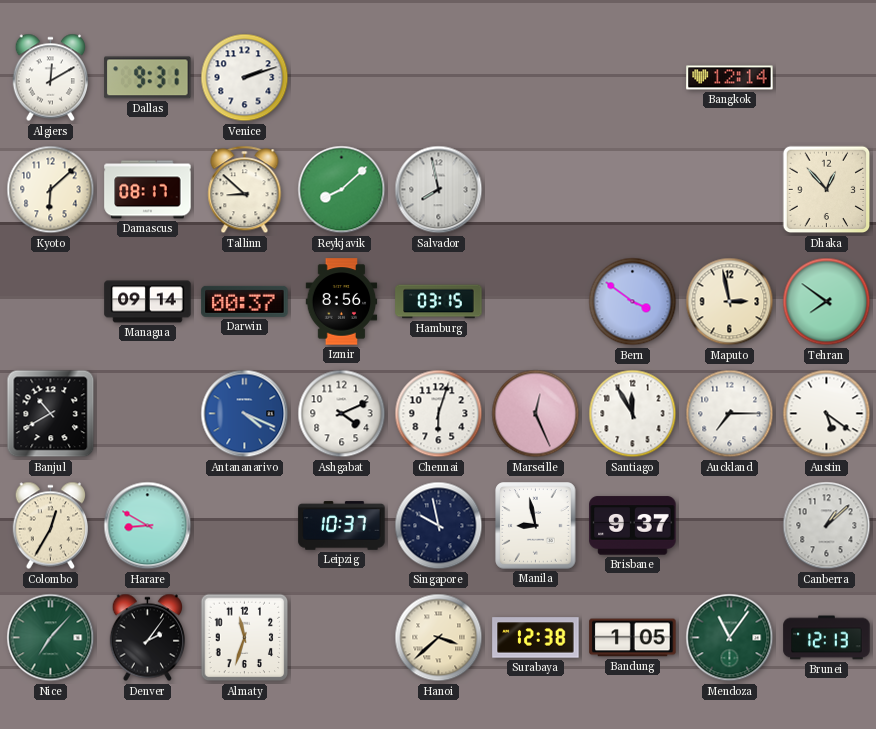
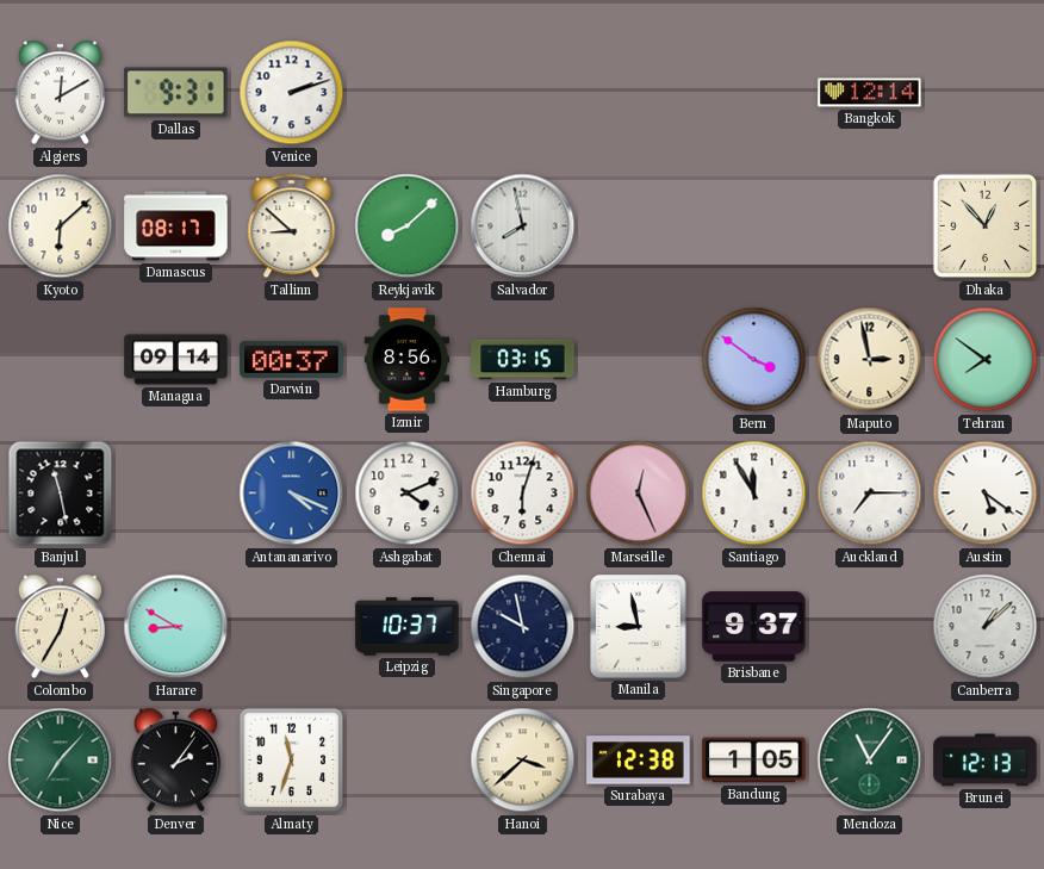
Banjul: 10:40 -> 11:28
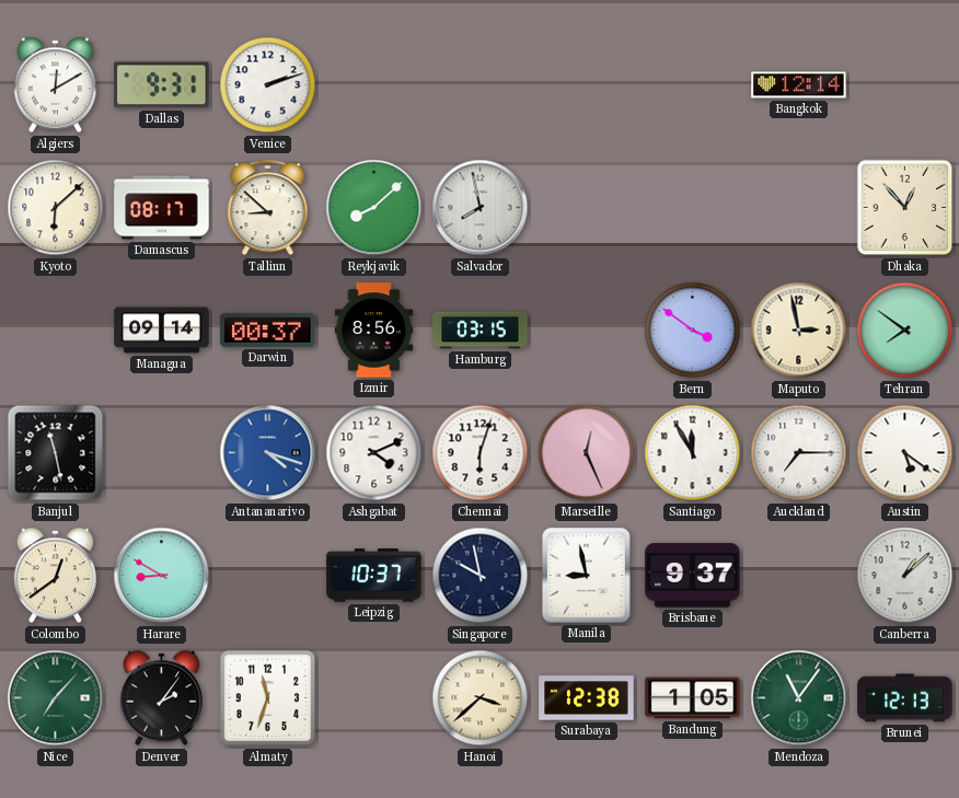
Antananarivo: 4:19 -> 4:18
Colombo: 12:35 -> 12:39
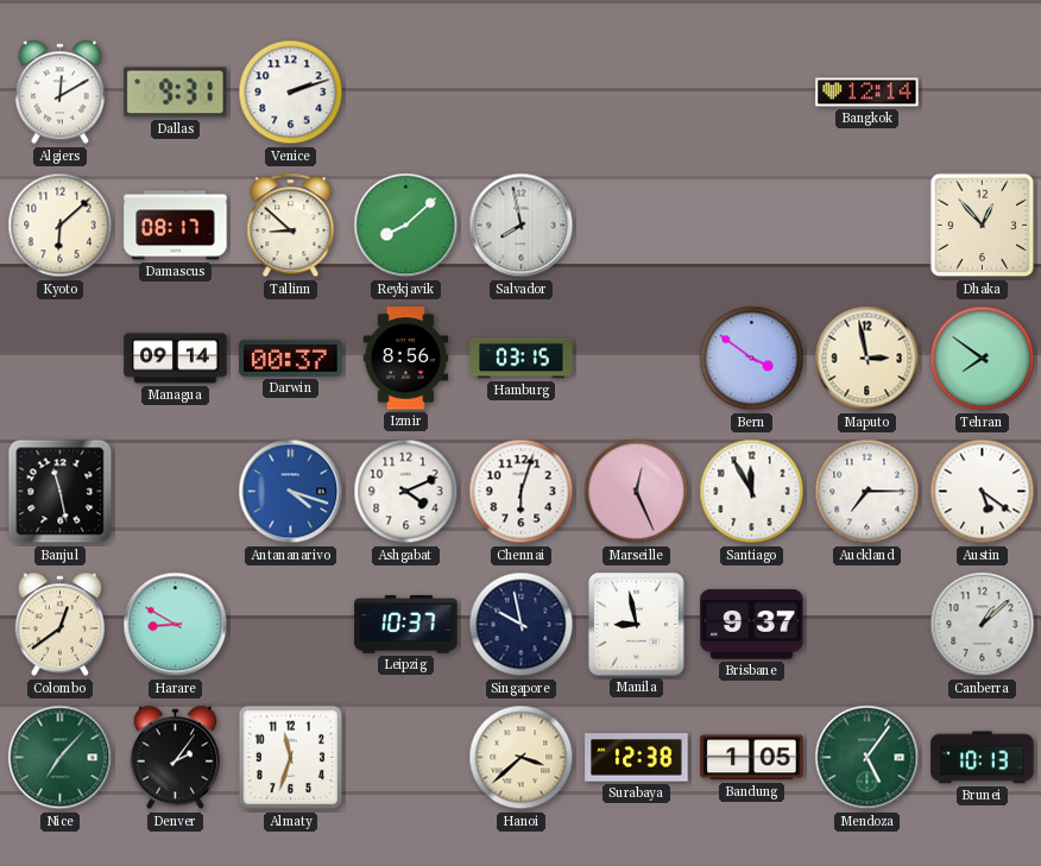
Mendoza: 11:06 -> 5:06
Brunei: 12:13 -> 10:13
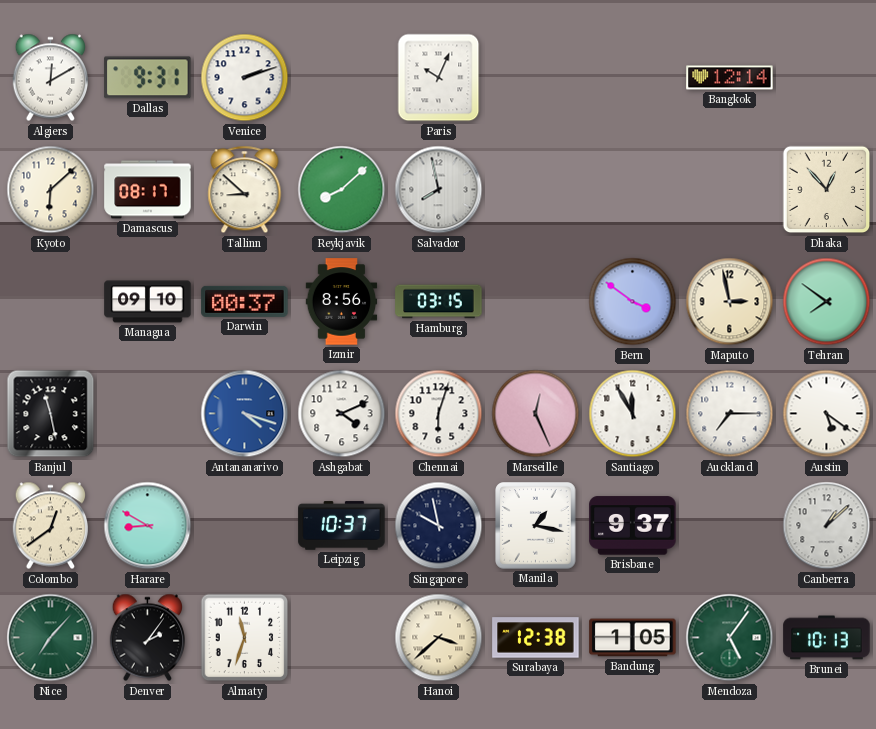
Paris: none -> 10:04
Managua: 09:14 -> 09:10
Manila: 8:58 -> 1:17
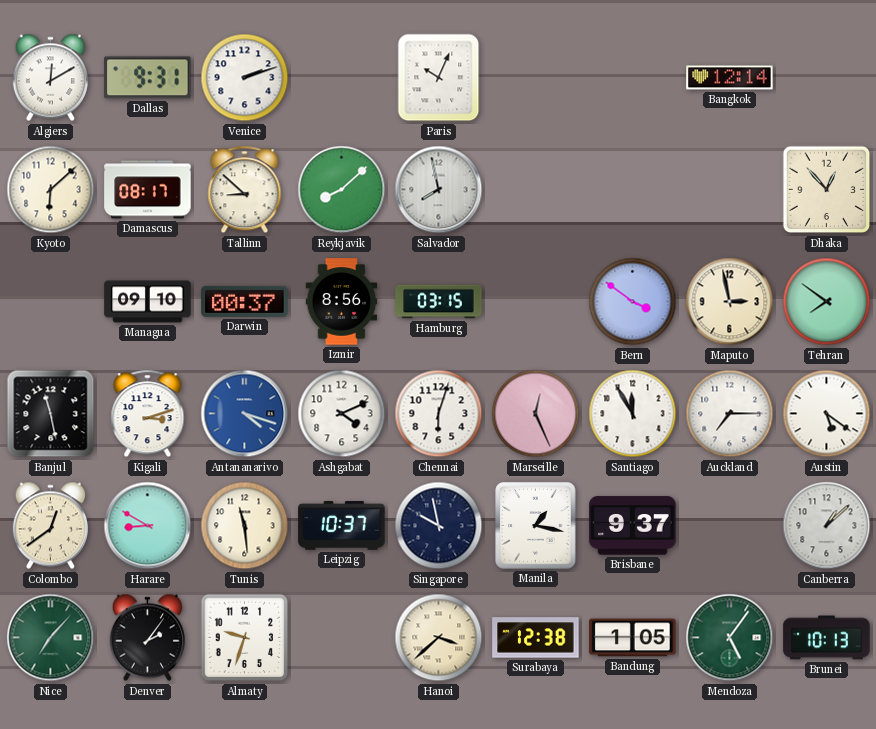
Kigali: none -> 3:12
Tunis: none -> 11:29
Almaty: 11:33 -> 9:33
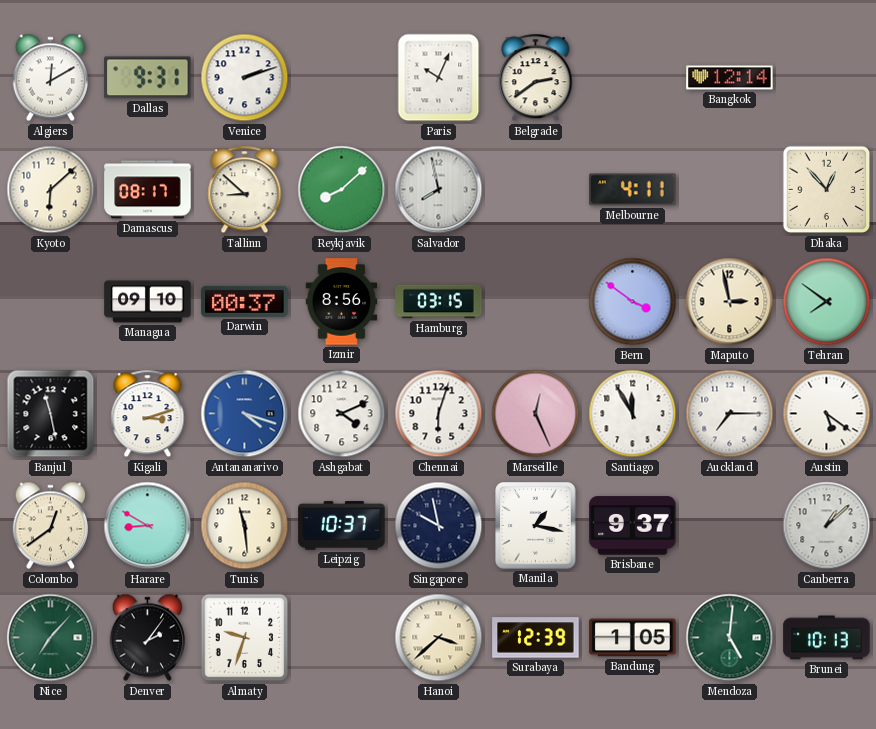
Belgrade: none -> 2:39
Melbourne: none -> 4:11
Surabaya: 12:38 -> 12:39
Mendoza: 5:06 -> 5:01
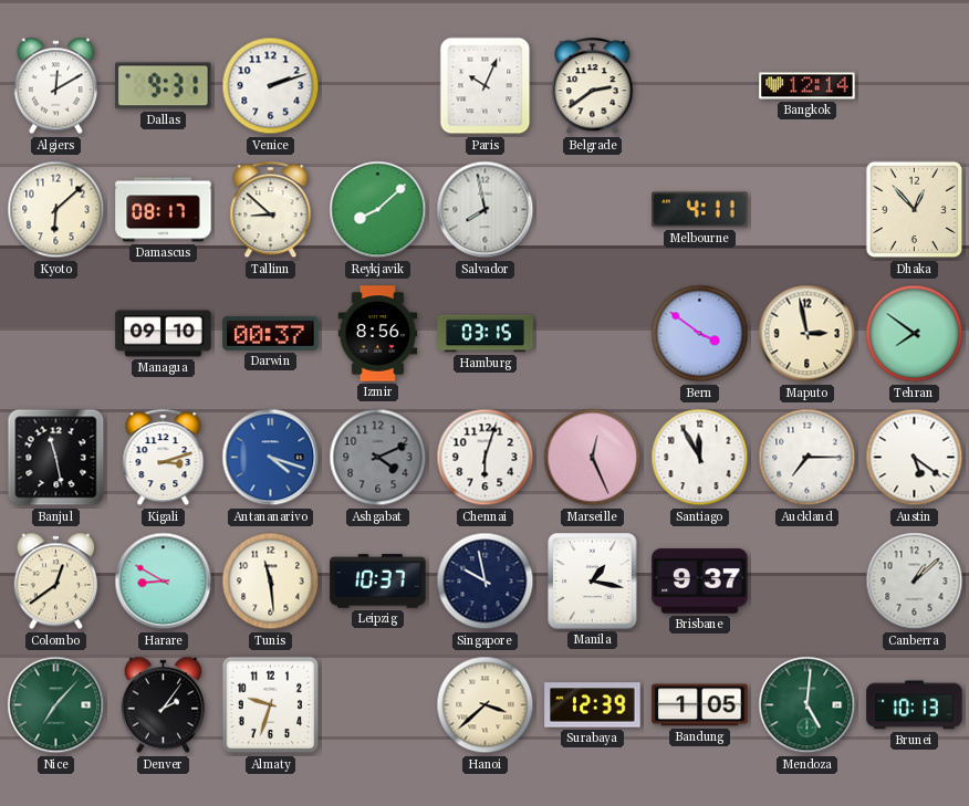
Ashgabat dial: white -> grey
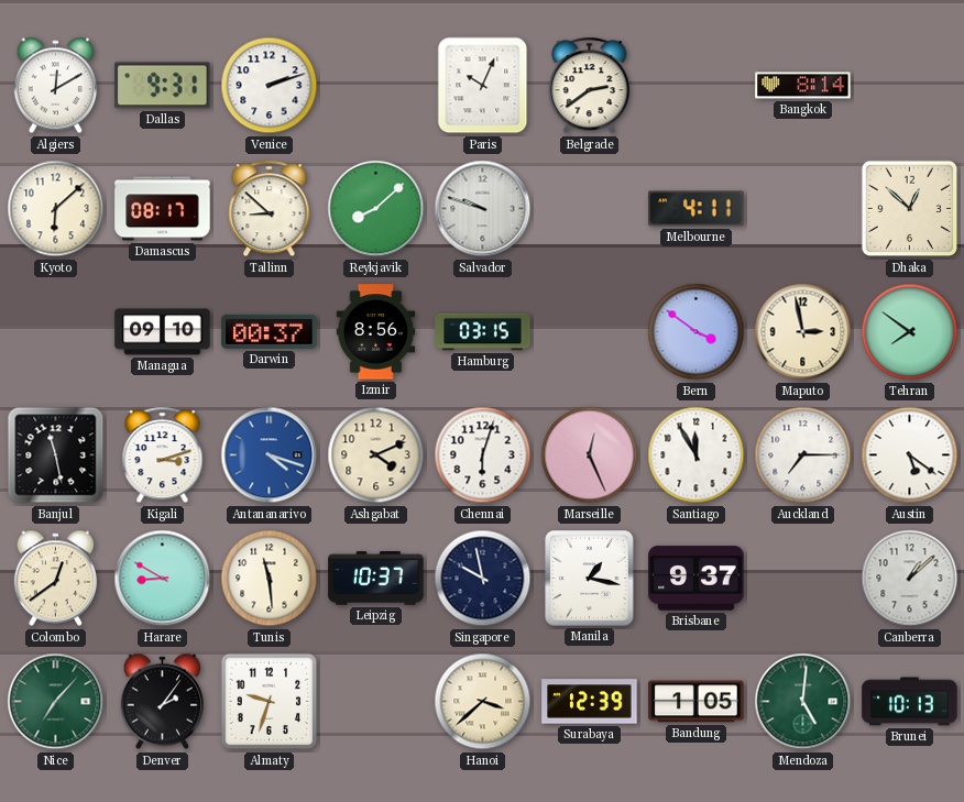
Bangkok: 12:14 -> 8:14
Salvador: 7:58 -> 9:48
Dhaka: 12:53 -> 12:52
Ashgabat dial: grey -> cream
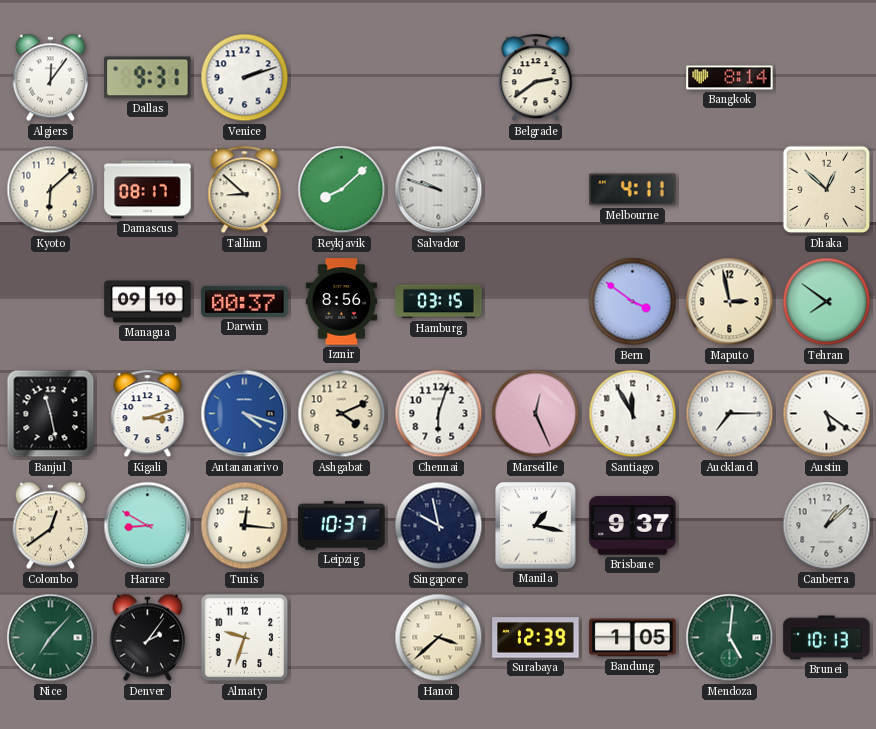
Algiers: 12:10 -> 12:06
Paris: 10:04 -> none
Tunis: 11:29 -> 12:16
